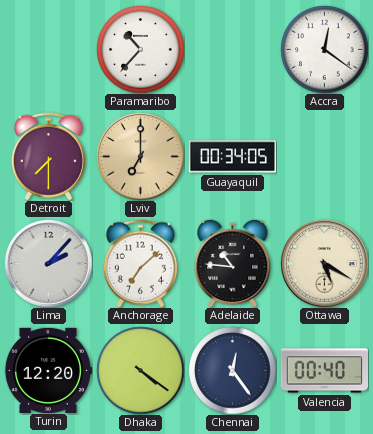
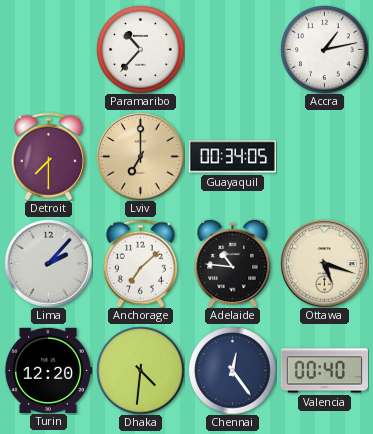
Accra: 12:21 -> 1:13
Ottawa: 5:20 -> 5:18
Dhaka: 4:21 -> 4:31
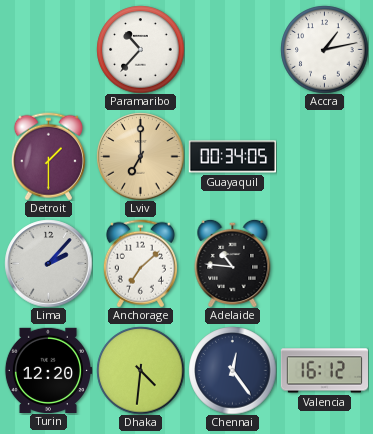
Detroit: 7:30 -> 1:30
Ottawa: 5:18 -> none
Valencia: 00:40 -> 16:12
